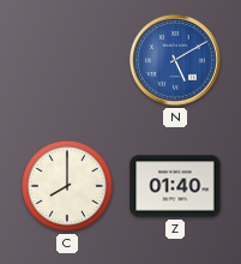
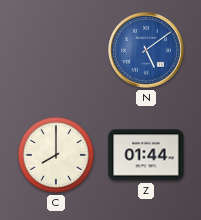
N: 5:10 -> 5:09
Z: 01:40 -> 01:44
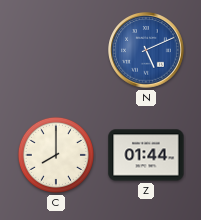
N: 5:09 -> 5:11
